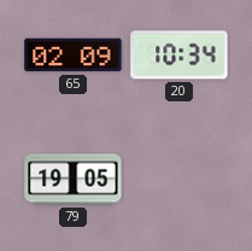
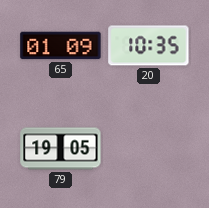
65: 02:09 -> 01:09
20: 10:34 -> 10:35
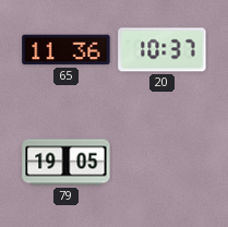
65: 01:09 -> 11:36
20: 10:35 -> 10:37
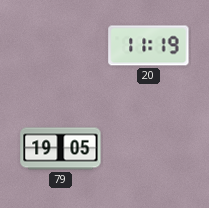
65: 11:36 -> none
20: 10:37 -> 11:19
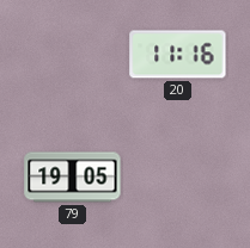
20: 11:19 -> 11:16
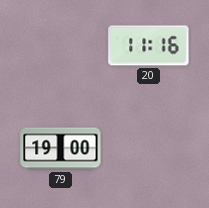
79: 19:05 -> 19:00
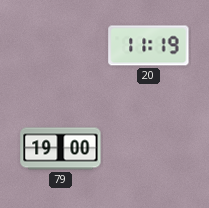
20: 11:16 -> 11:19
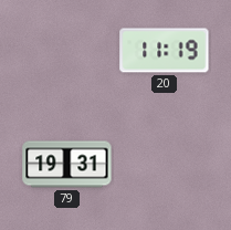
79: 19:00 -> 19:31
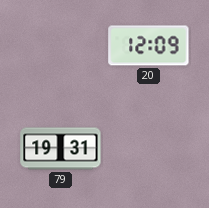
20: 11:19 -> 12:09
